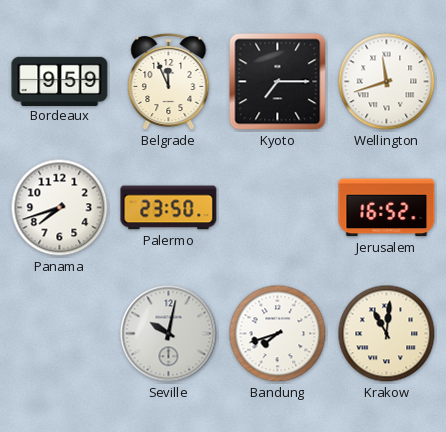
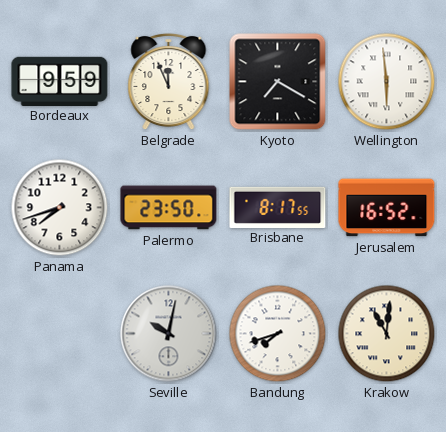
Kyoto: 7:15 -> 7:20
Wellington: 11:42 -> 5:59
Brisbane: none -> 8:17
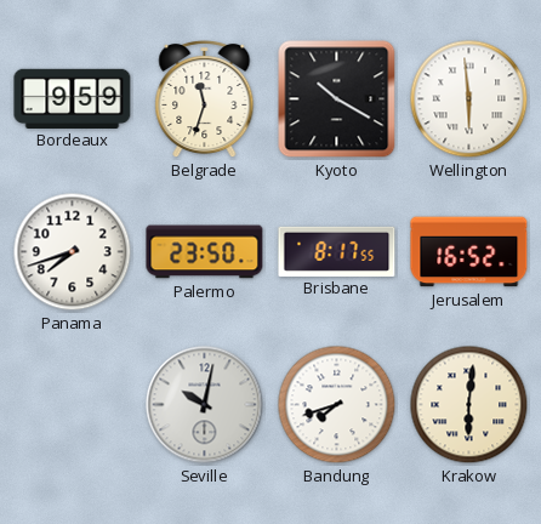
Belgrade: 11:56 -> 11:33
Kyoto: 7:20 -> 10:20
Krakow: 11:01 -> 6:01
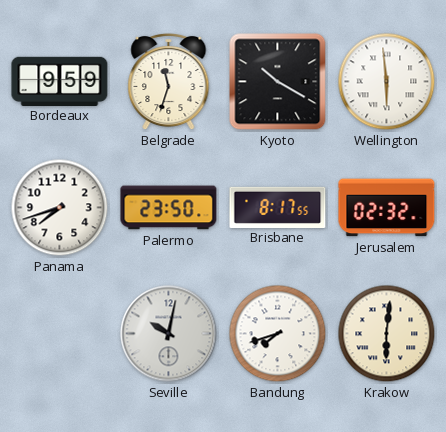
Jerusalem: 16:52 -> 02:32
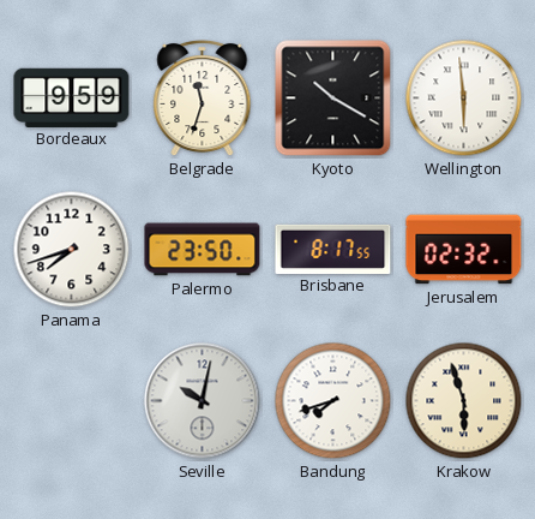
Krakow: 6:01 -> 5:57
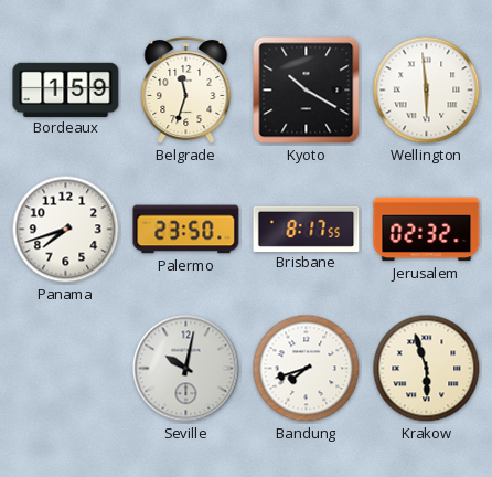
Bordeaux: 9:59 -> 1:59
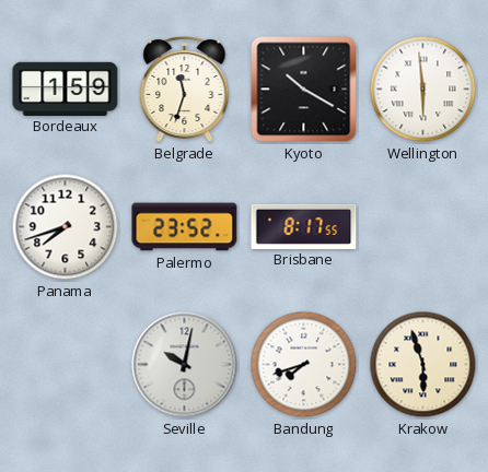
Palermo: 23:50 -> 23:52
Jerusalem: 02:32 -> none
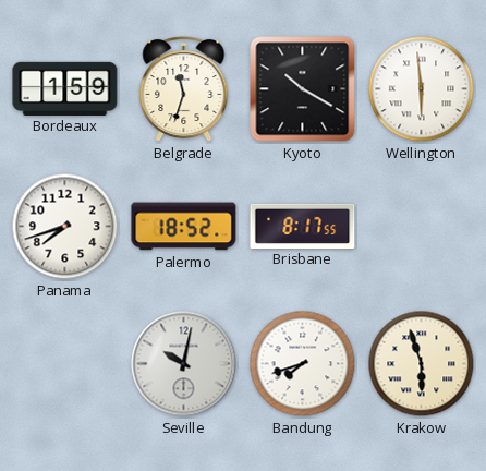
Palermo: 23:52 -> 18:52
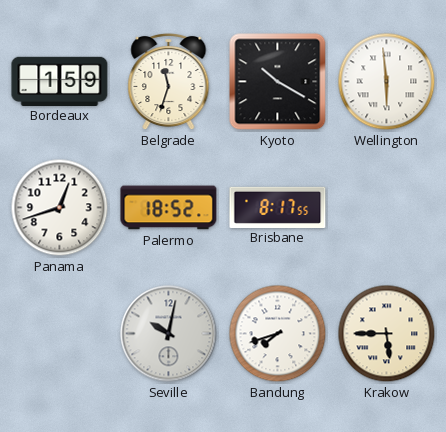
Panama: 7:42 -> 12:42
Krakow: 5:57 -> 5:45
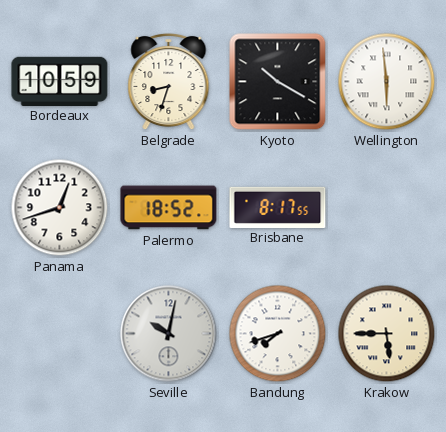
Bordeaux: 1:59 -> 10:59
Belgrade: 11:33 -> 8:33
